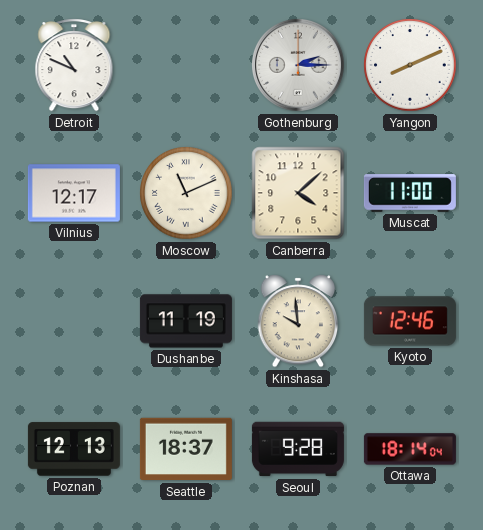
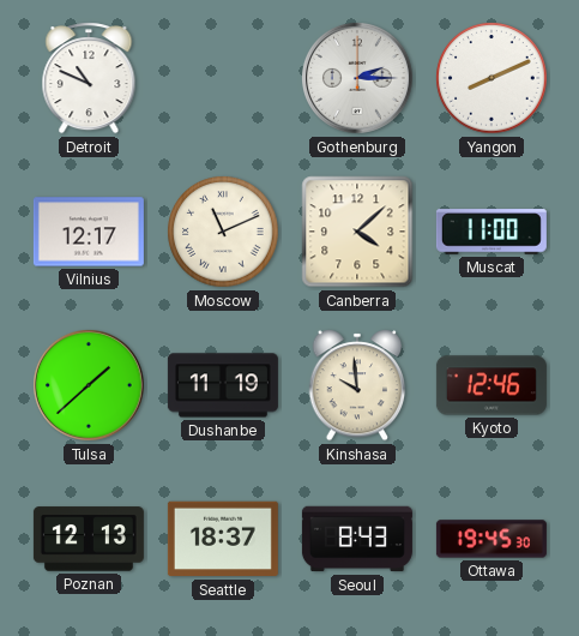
Tulsa: none -> 1:38
Seoul: 9:28 -> 8:43
Ottawa: 18:14 -> 19:45
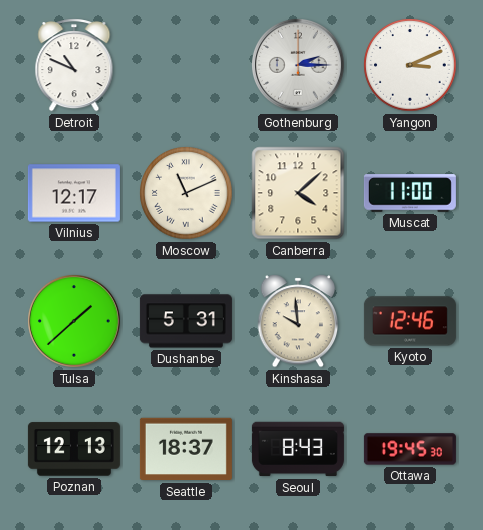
Yangon: 8:11 -> 3:11
Dushanbe: 11:19 -> 5:31
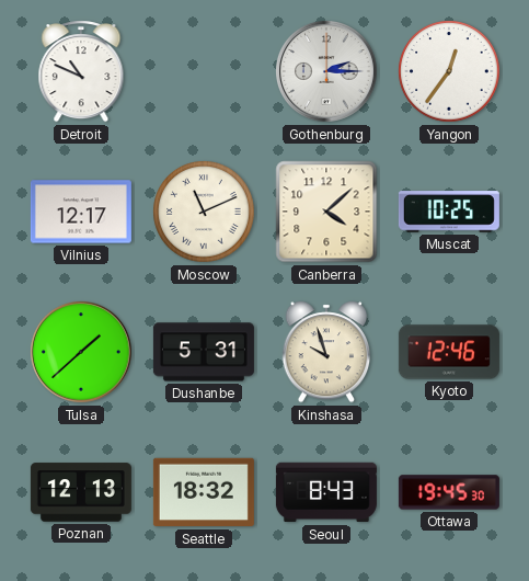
Yangon: 3:11 -> 12:36
Muscat: 11:00 -> 10:25
Kinshasa: 9:59 -> 9:57
Seattle: 18:37 -> 18:32
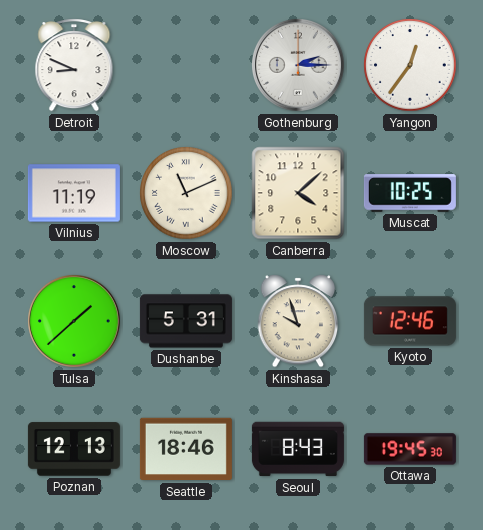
Detroit: 10:49 -> 8:49
Vilnius: 12:17 -> 11:19
Seattle: 18:32 -> 18:46
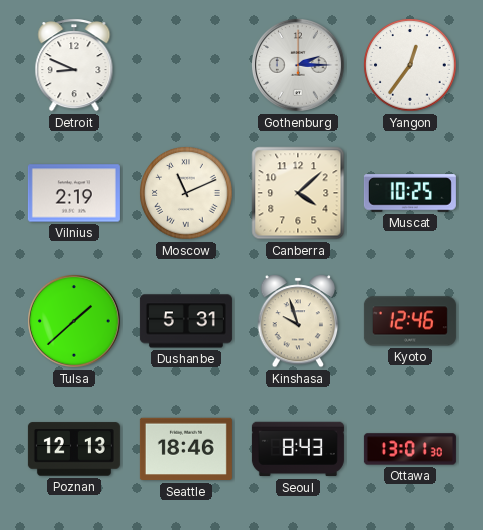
Vilnius: 11:19 -> 2:19
Ottawa: 19:45 -> 13:01
